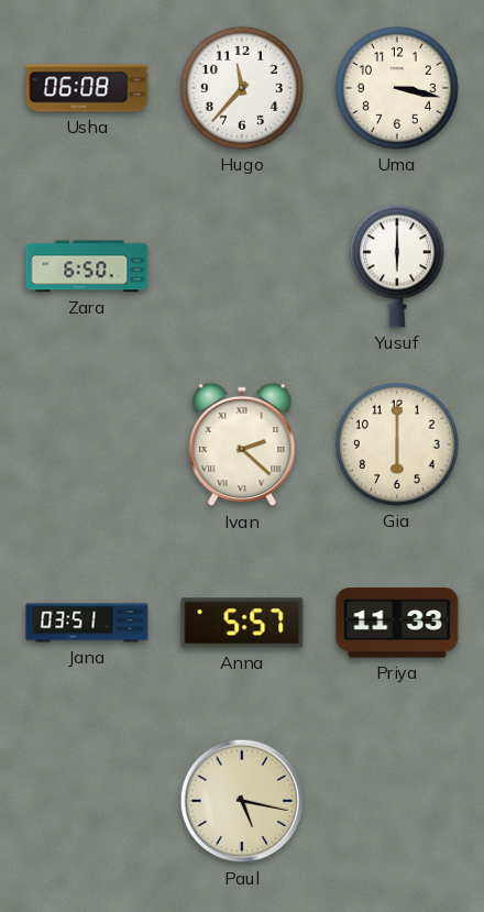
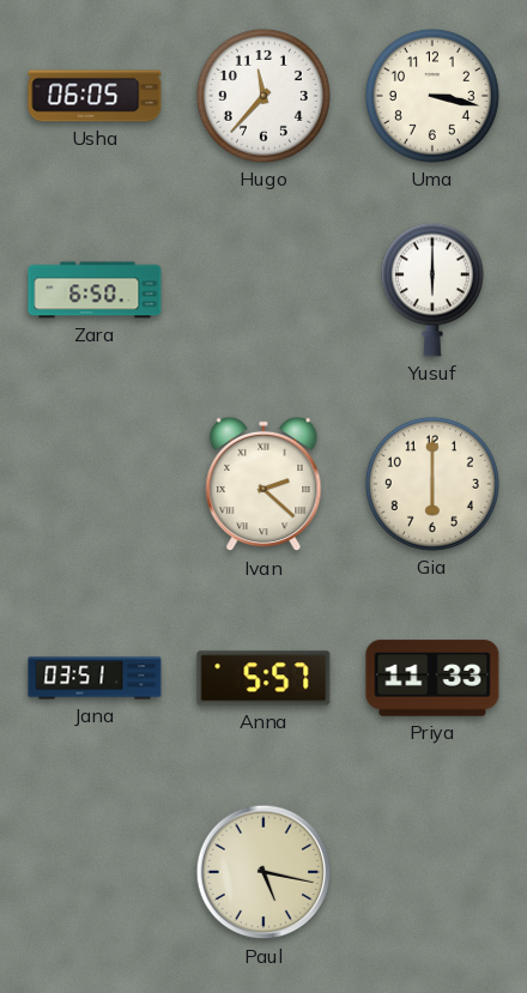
Usha: 06:08 -> 06:05
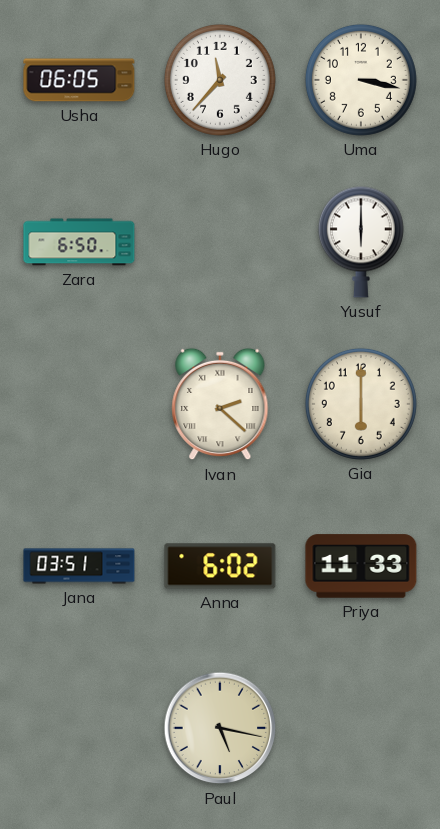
Anna: 5:57 -> 6:02
